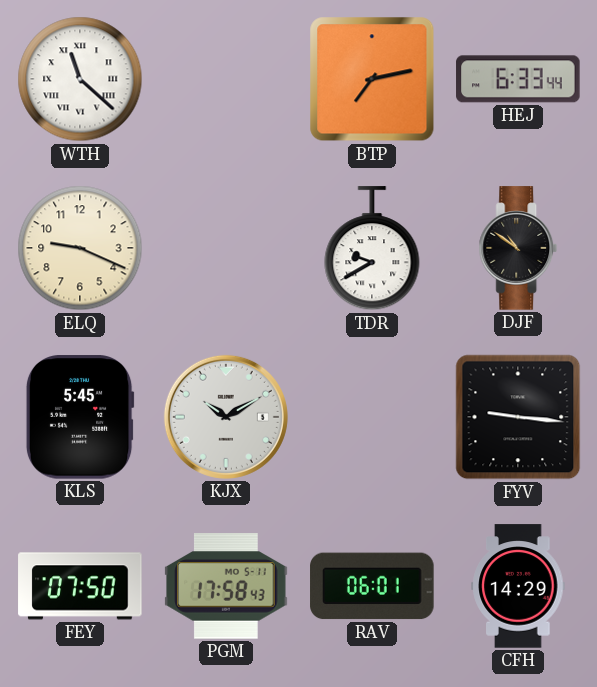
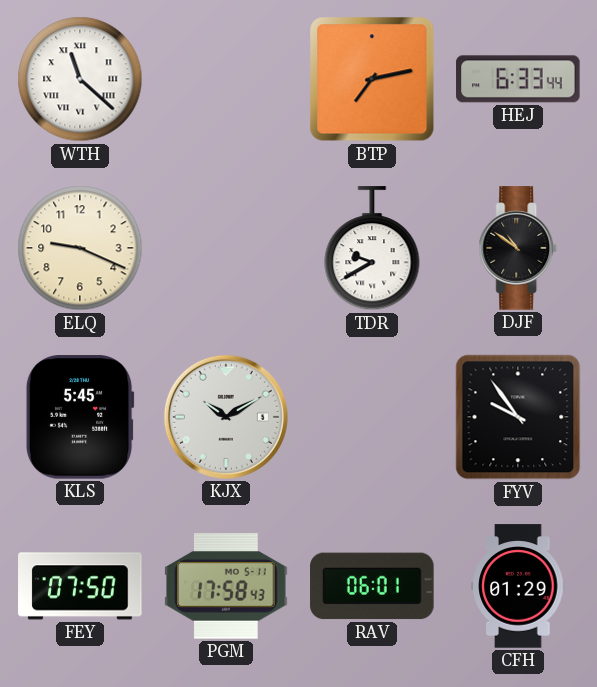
FYV: 9:16 -> 9:54
CFH: 14:29 -> 01:29
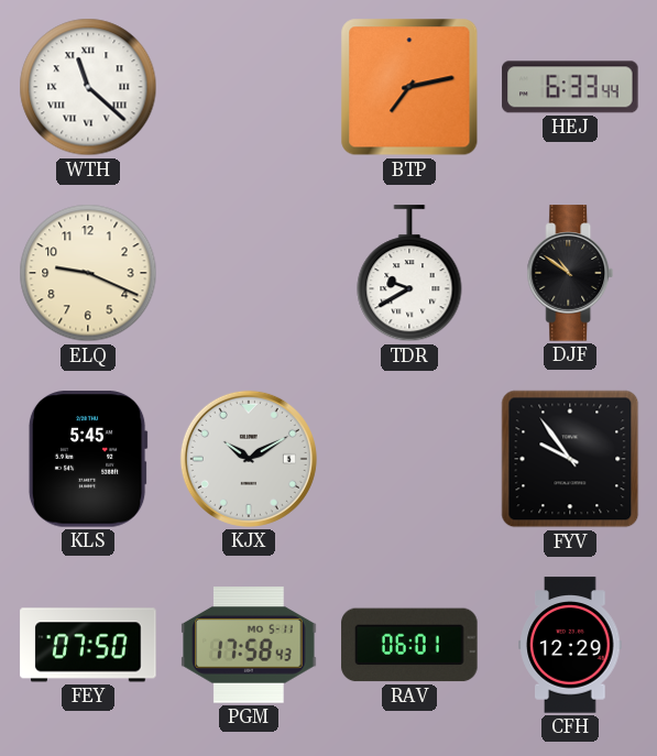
CFH: 01:29 -> 12:29
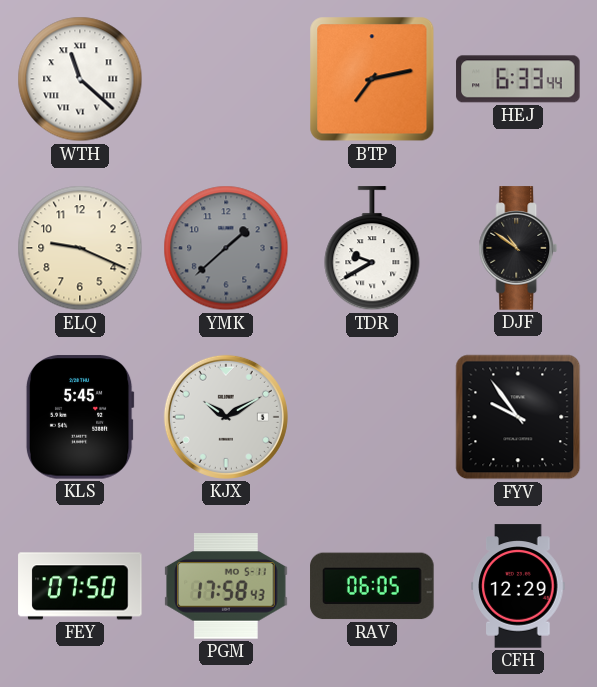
YMK: none -> 1:38
RAV: 06:01 -> 06:05
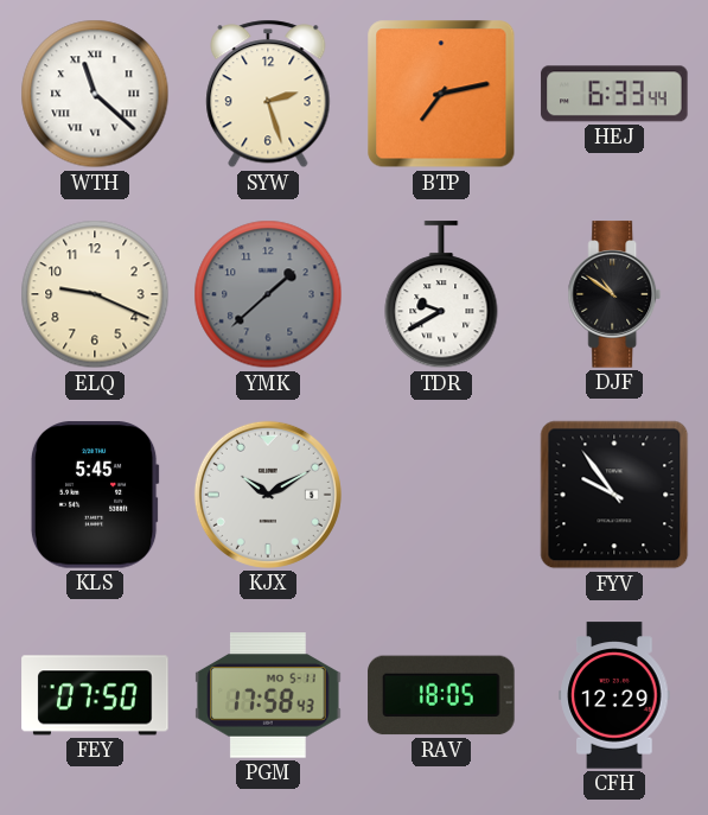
SYW: none -> 2:27
RAV: 06:05 -> 18:05
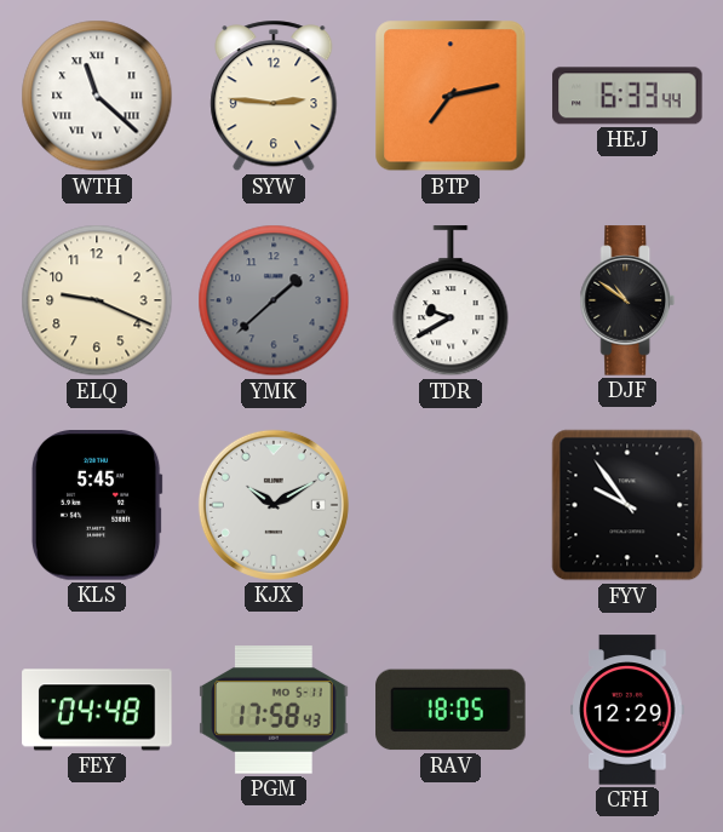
SYW: 2:27 -> 2:46
FEY: 07:50 -> 04:48
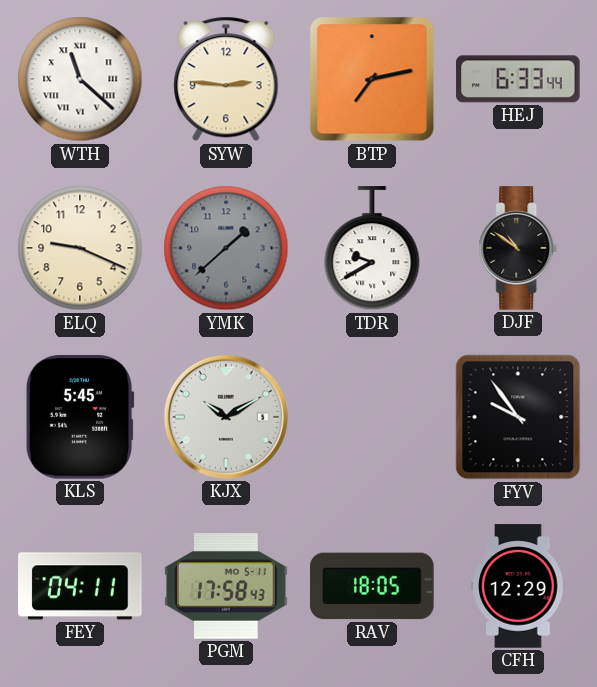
FEY: 04:48 -> 04:11
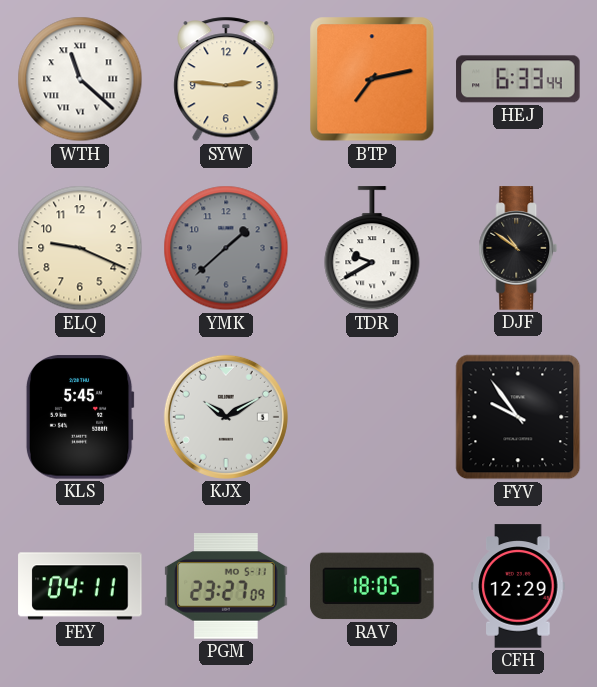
PGM: 17:58 -> 23:27
